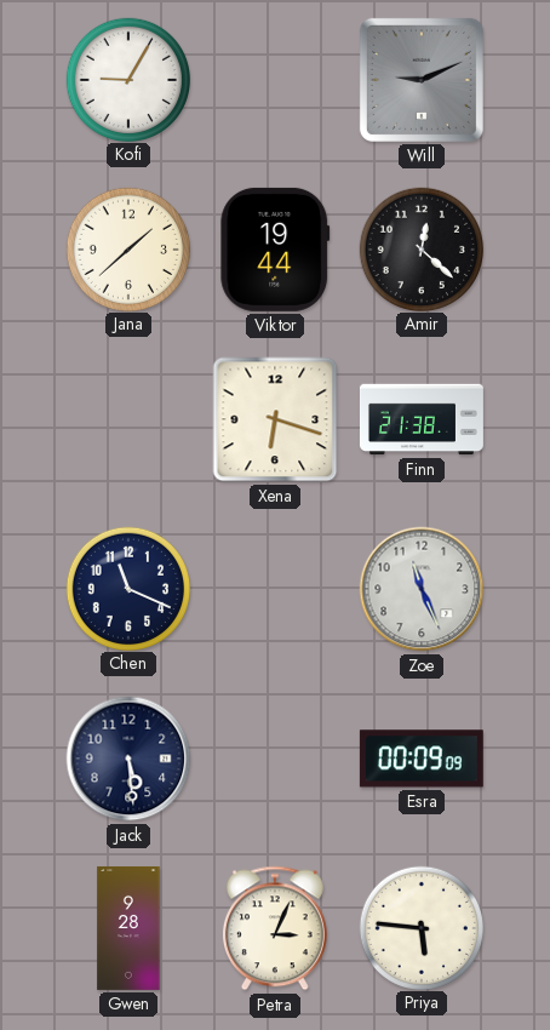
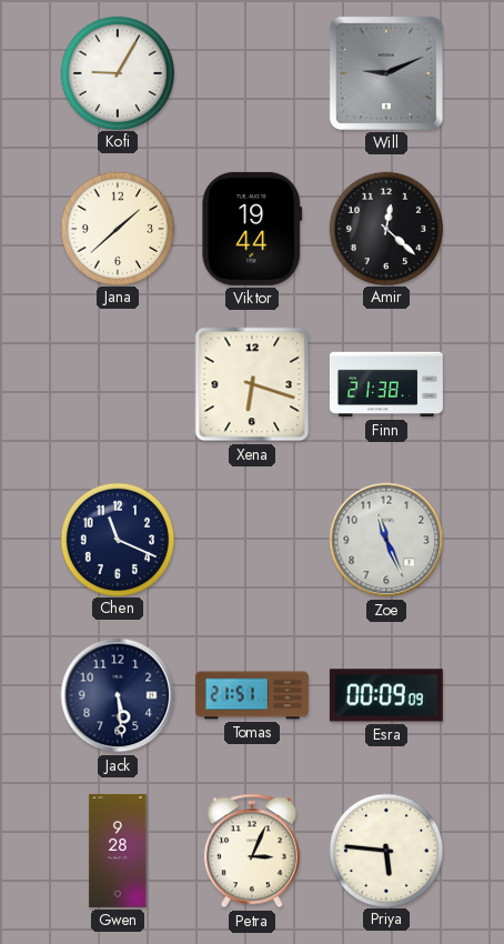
Tomas: none -> 21:51
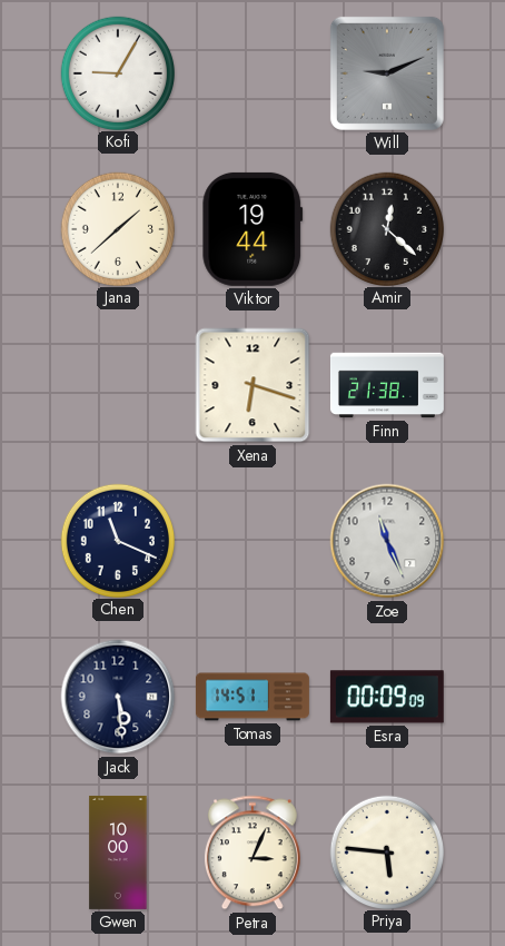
Tomas: 21:51 -> 14:51
Gwen: 9:28 -> 10:00
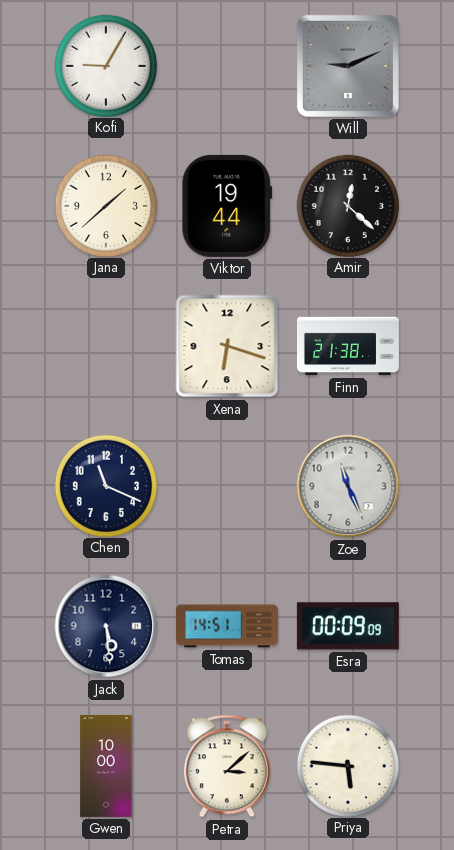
Petra: 3:04 -> 3:08
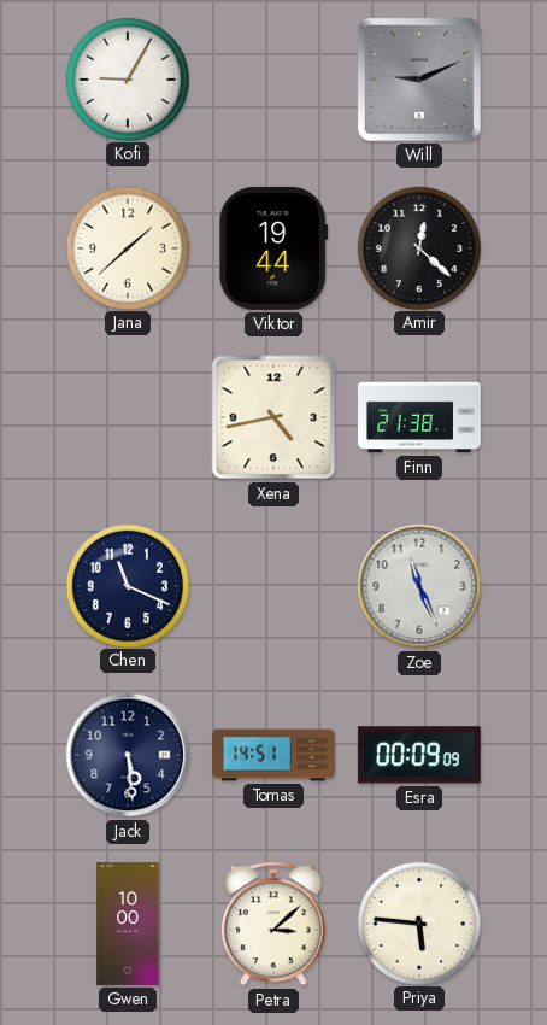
Xena: 6:18 -> 4:43
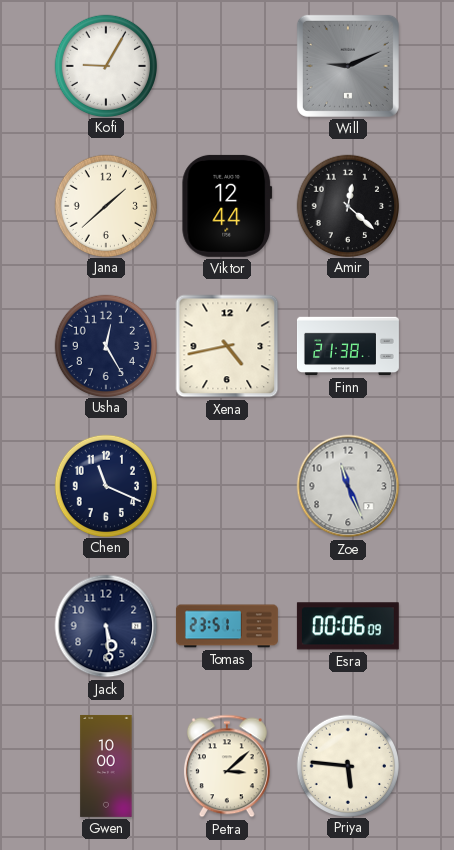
Viktor: 19:44 -> 12:44
Usha: none -> 12:25
Tomas: 14:51 -> 23:51
Esra: 00:09 -> 00:06
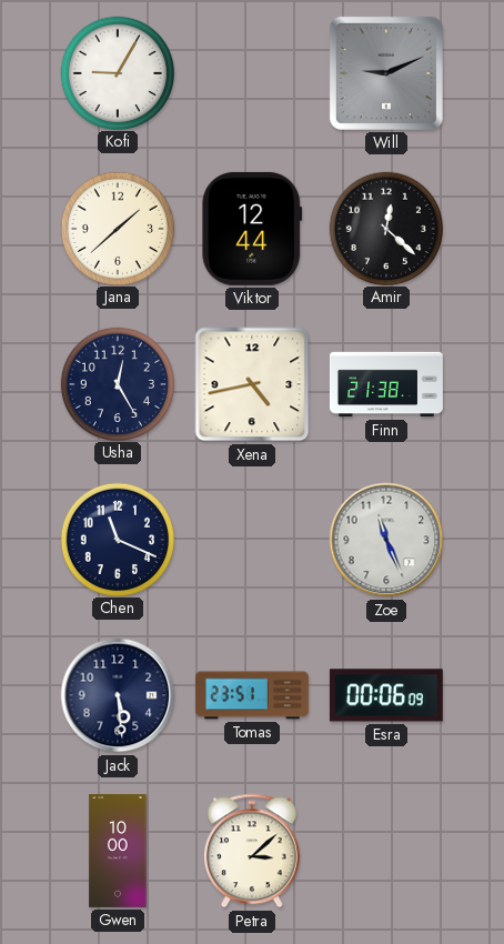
Priya: 5:46 -> none
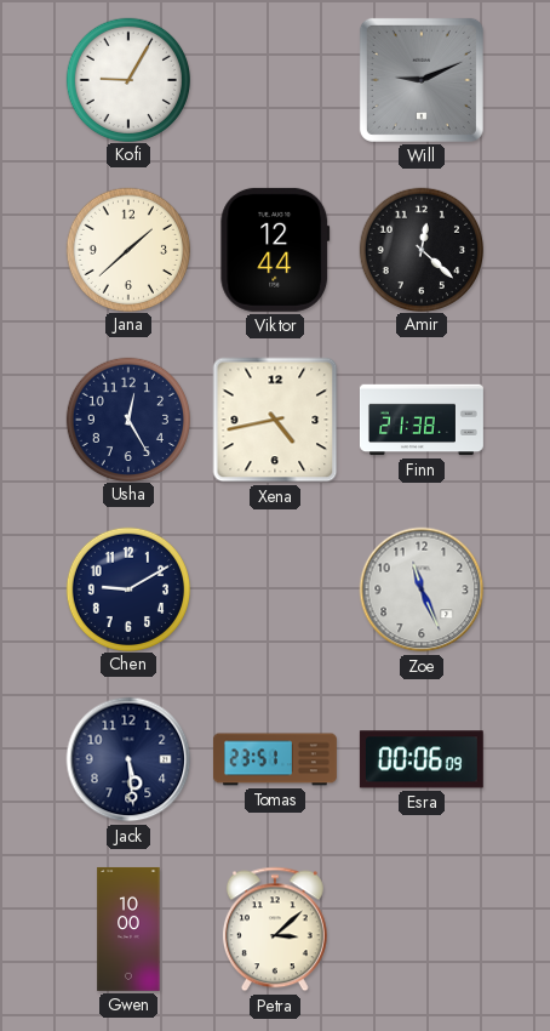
Chen: 11:19 -> 9:10
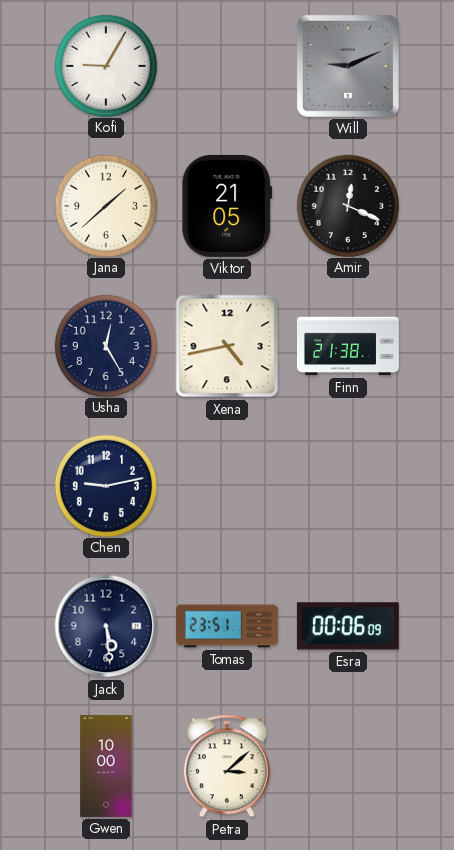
Viktor: 12:44 -> 21:05
Amir: 12:22 -> 12:19
Chen: 9:10 -> 9:13
Zoe: 11:26 -> none
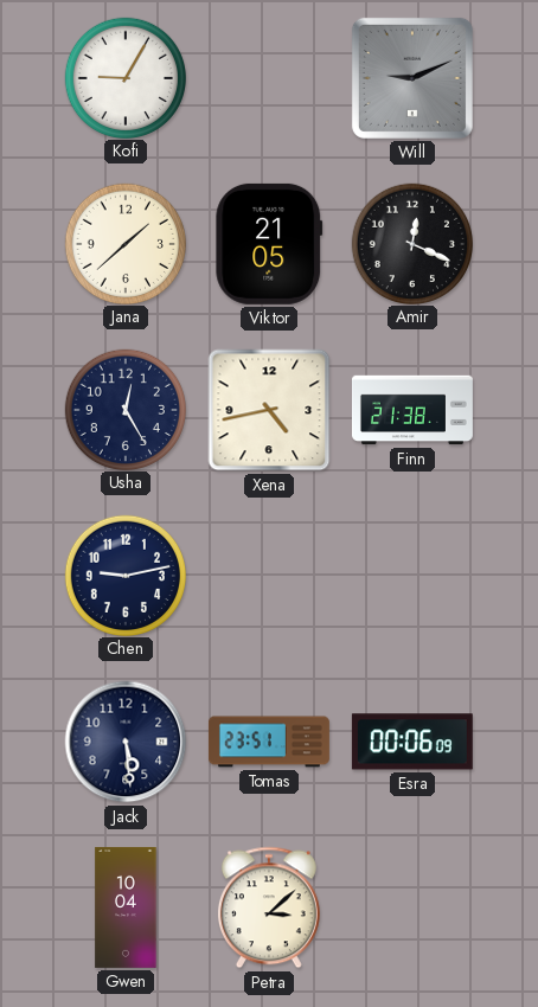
Gwen: 10:00 -> 10:04
